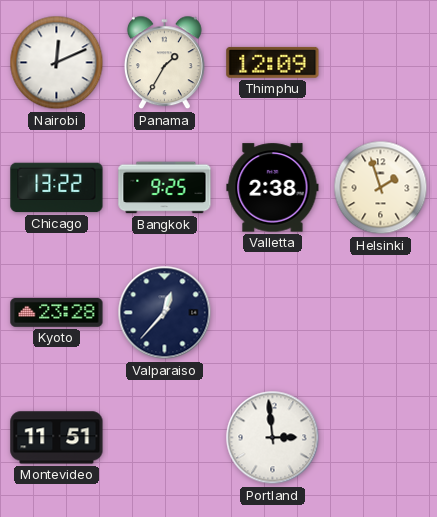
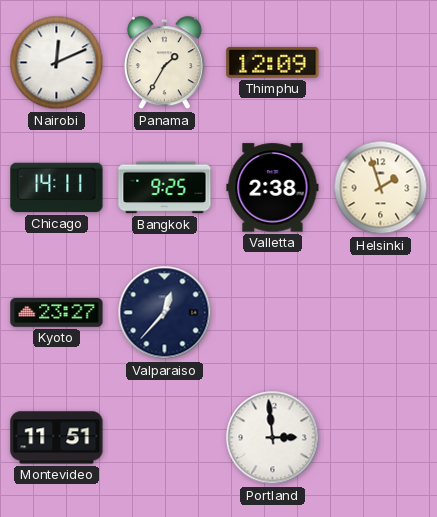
Chicago: 13:22 -> 14:11
Kyoto: 23:28 -> 23:27
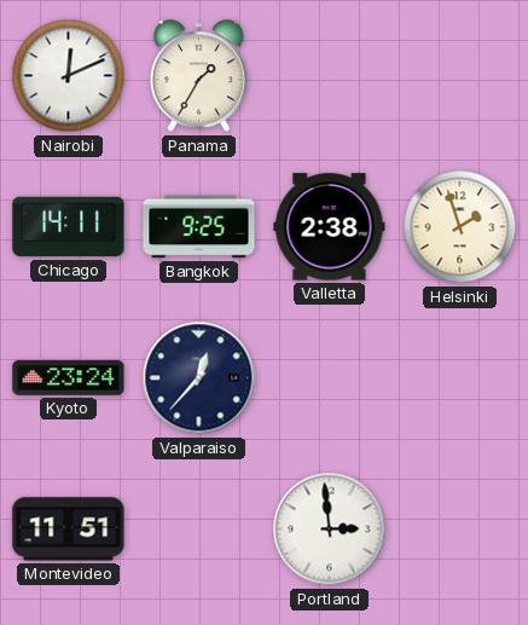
Thimphu: 12:09 -> none
Kyoto: 23:27 -> 23:24
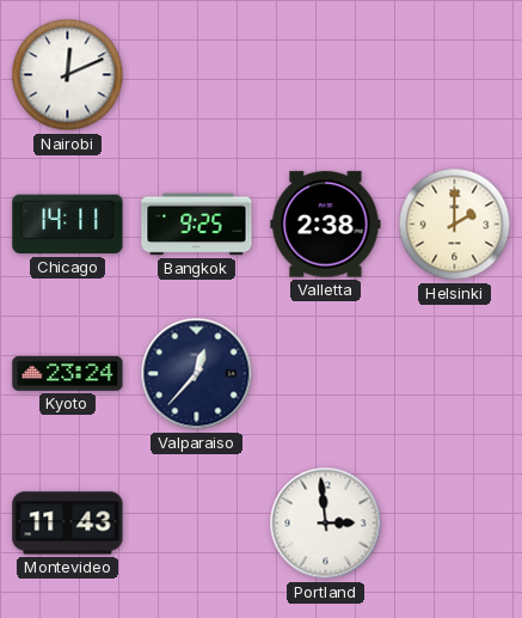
Panama: 1:35 -> none
Helsinki: 1:57 -> 2:00
Montevideo: 11:51 -> 11:43
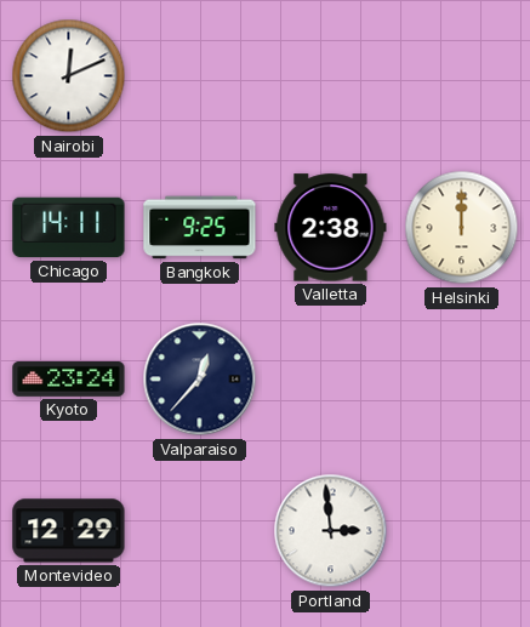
Helsinki: 2:00 -> 12:00
Montevideo: 11:43 -> 12:29
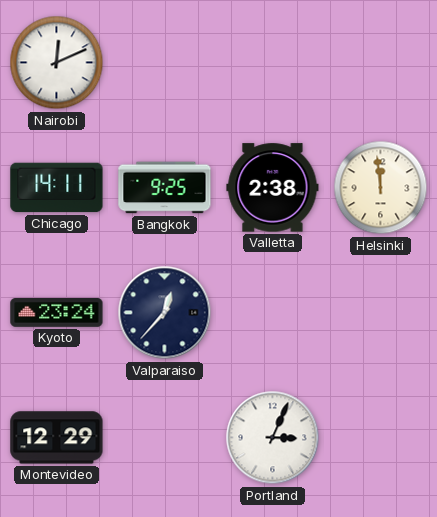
Helsinki: 12:00 -> 11:59
Portland: 2:59 -> 3:04
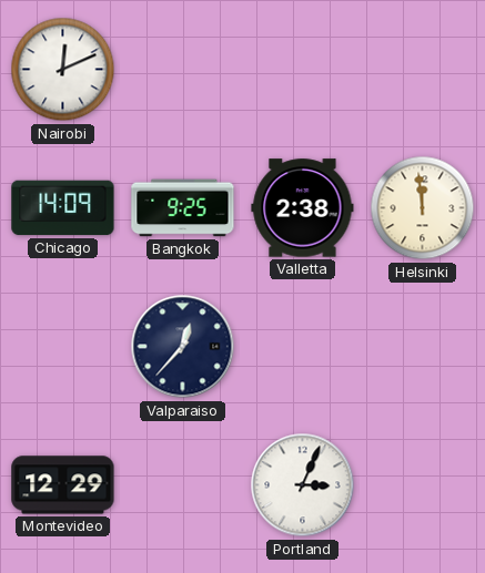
Chicago: 14:11 -> 14:09
Kyoto: 23:24 -> none
